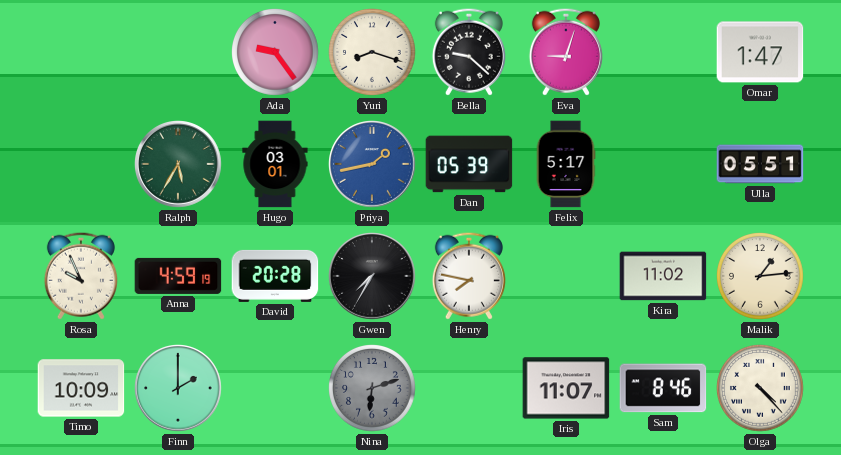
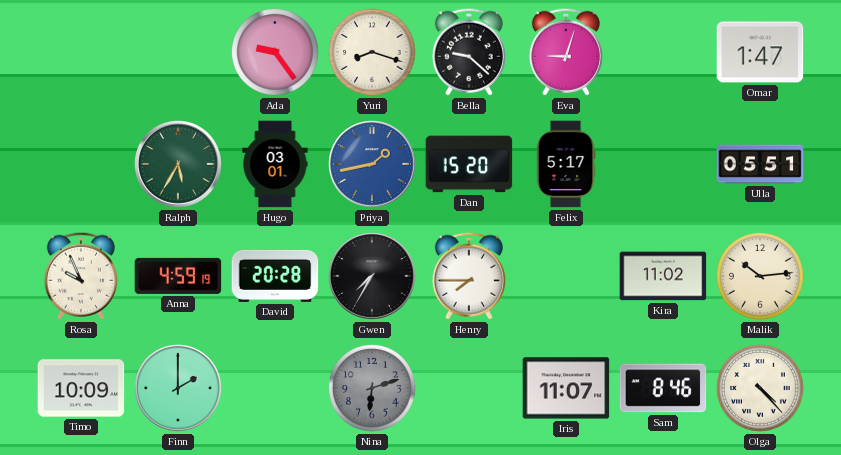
Dan: 05:39 -> 15:20
Henry: 7:47 -> 7:45
Malik: 1:14 -> 10:14
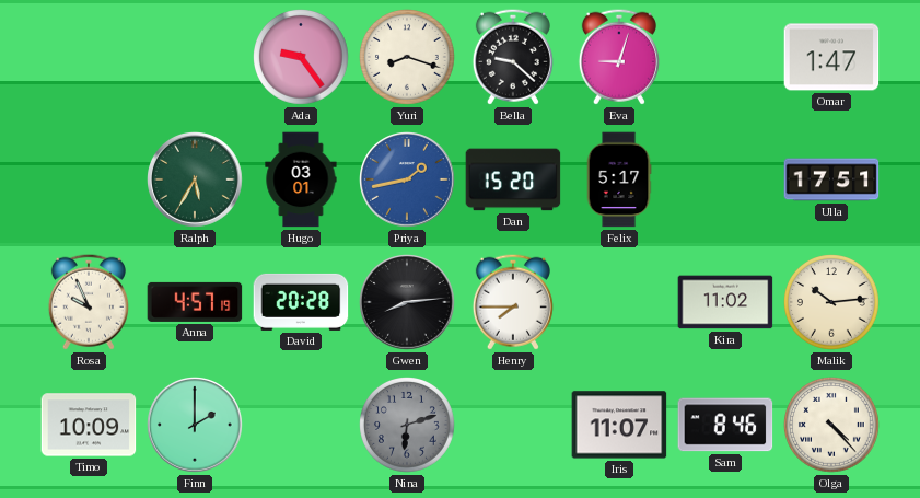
Ulla: 05:51 -> 17:51
Anna: 4:59 -> 4:57
Gwen: 7:35 -> 8:14
